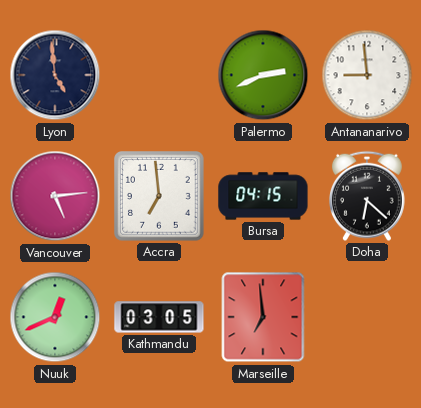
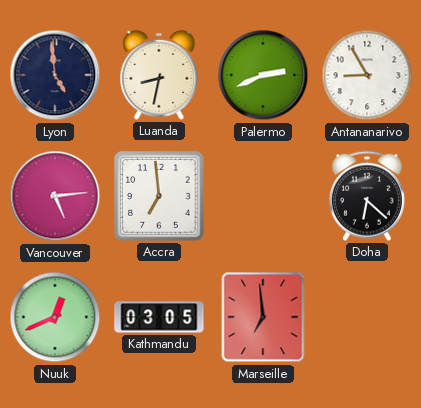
Luanda: none -> 8:32
Antananarivo: 8:59 -> 8:55
Bursa: 04:15 -> none
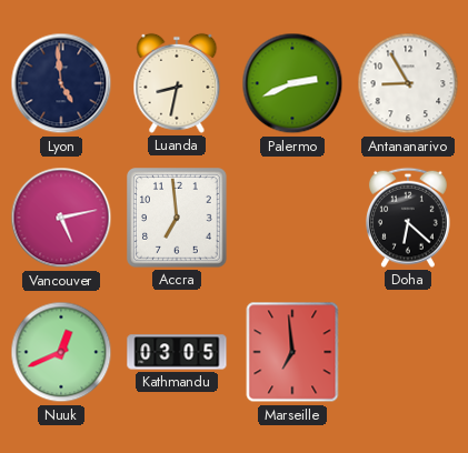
Vancouver: 5:14 -> 5:13
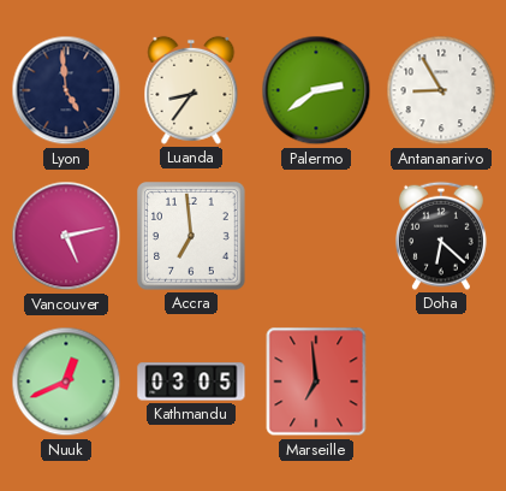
Luanda: 8:32 -> 8:36
Palermo: 2:41 -> 2:39
